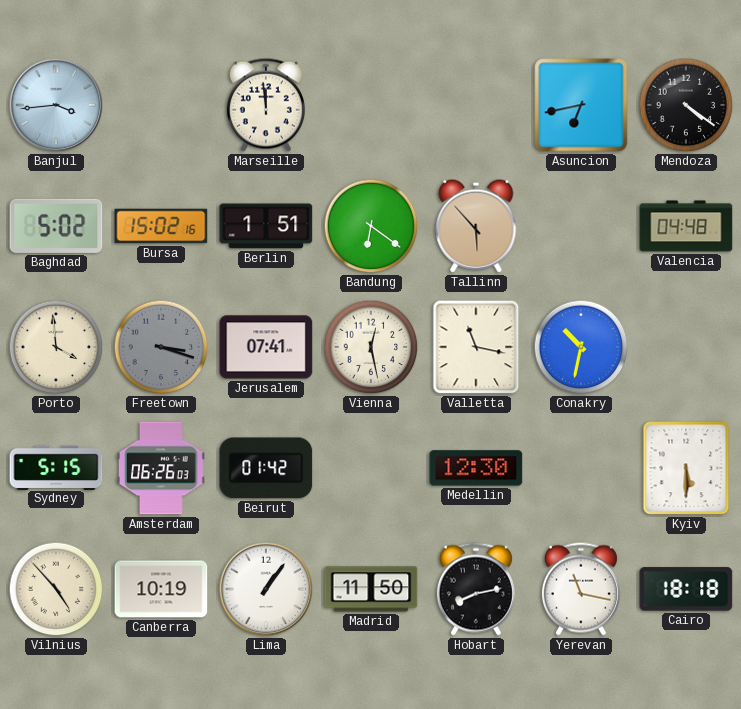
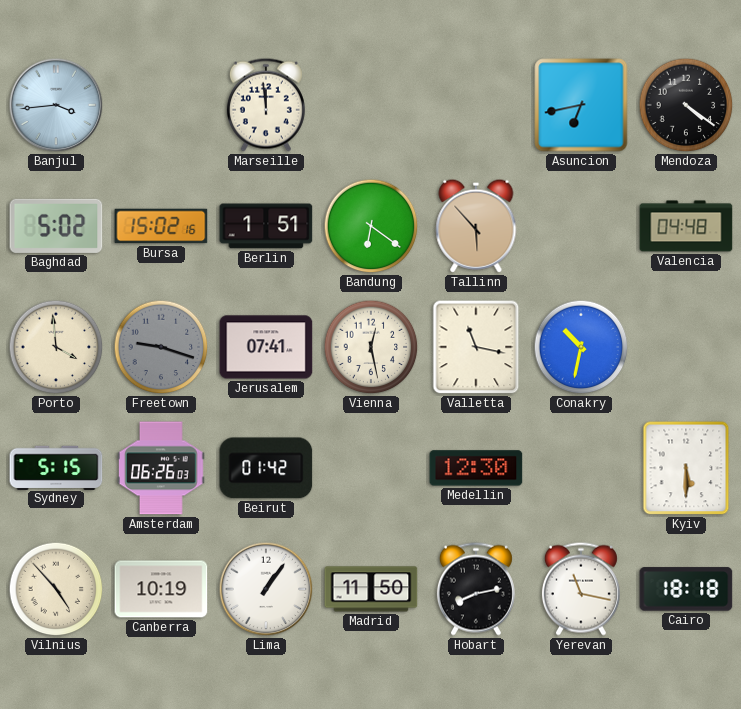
Freetown: 3:18 -> 9:18
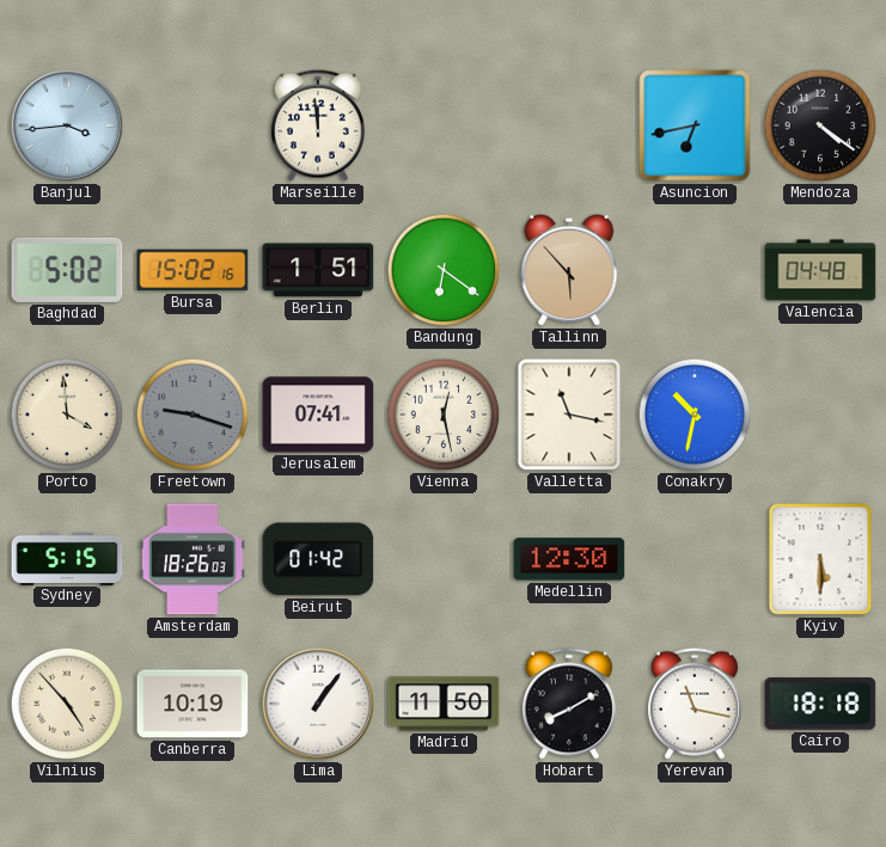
Amsterdam: 06:26 -> 18:26
Hobart: 8:13 -> 8:10
